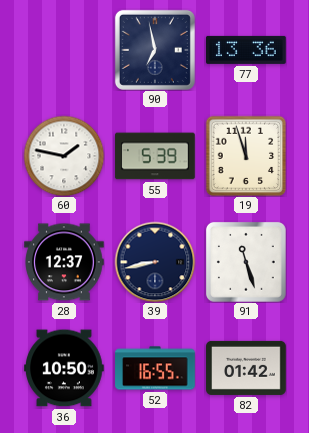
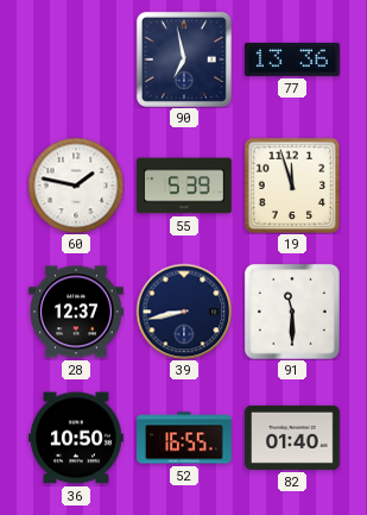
91: 11:27 -> 11:30
82: 01:42 -> 01:40
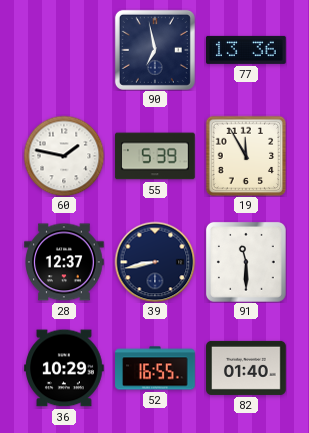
19: 11:57 -> 11:55
36: 10:50 -> 10:29
